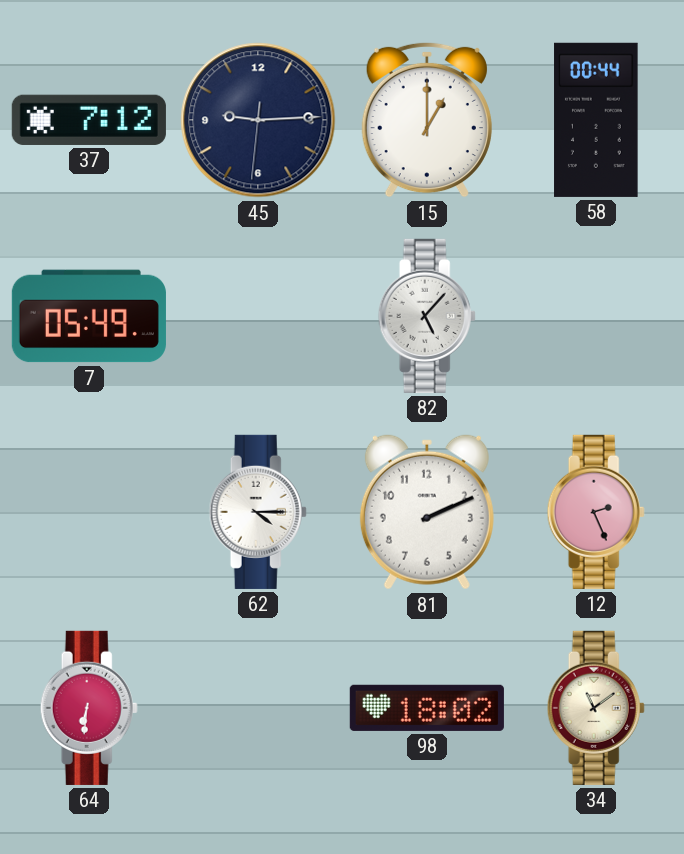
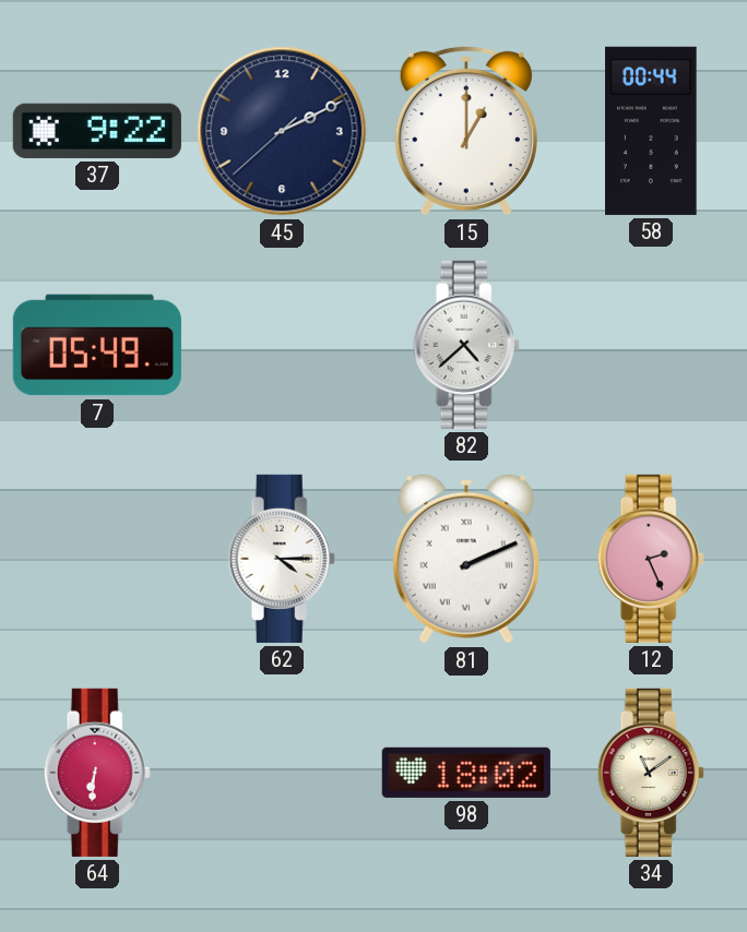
37: 7:12 -> 9:22
45: 9:14 -> 2:10
82: 5:07 -> 4:38
81 numerals: Arabic -> Roman
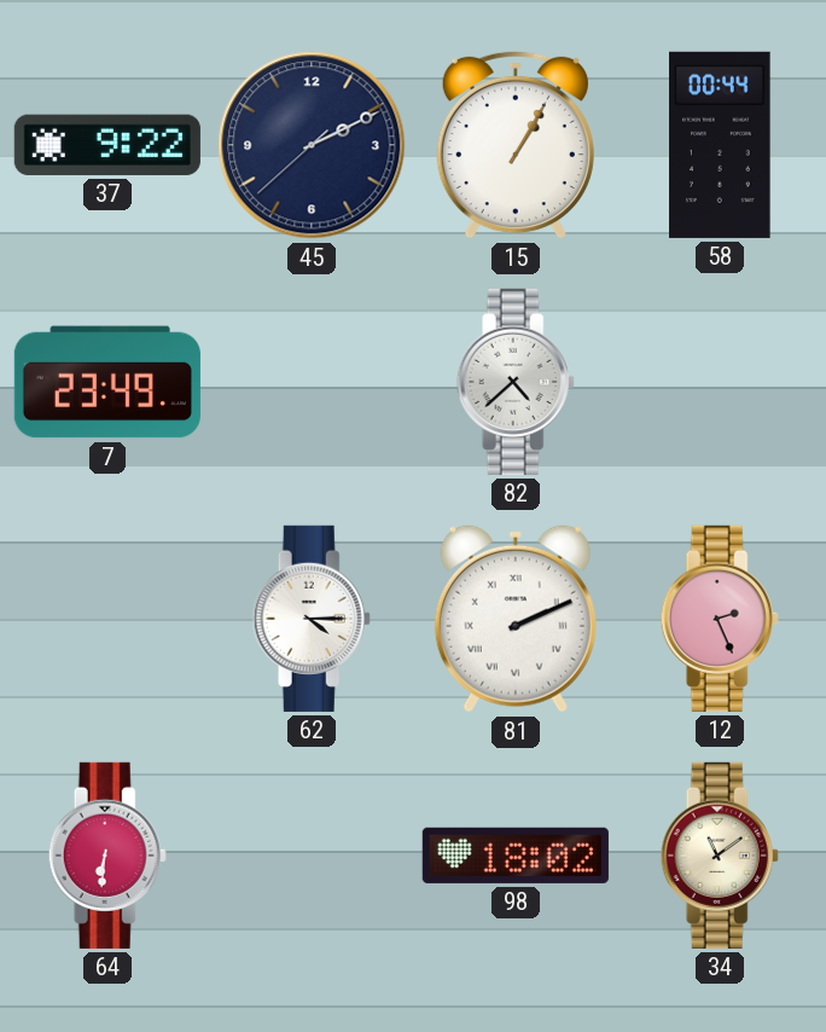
15: 1:00 -> 1:05
7: 05:49 -> 23:49
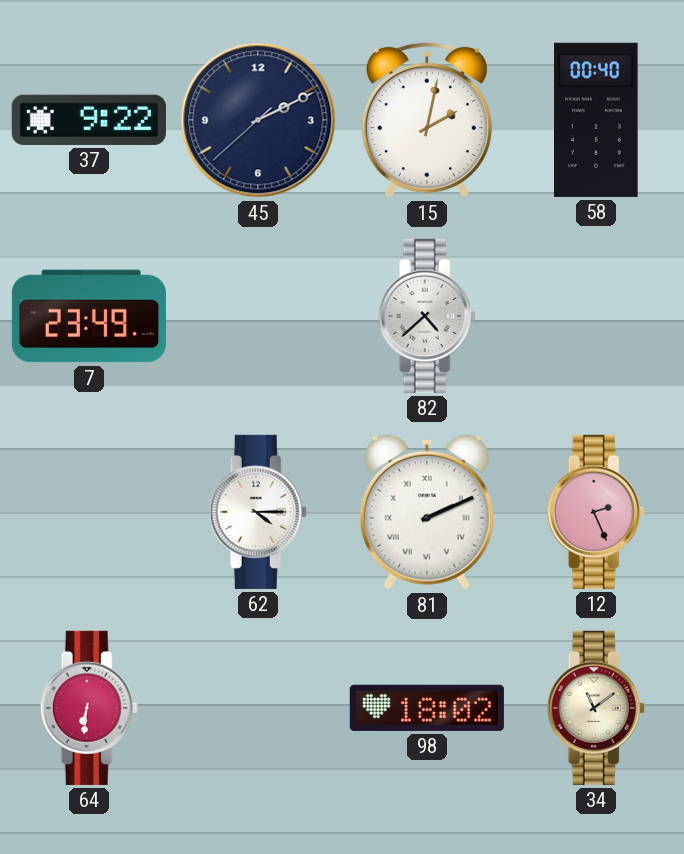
15: 1:05 -> 2:02
58: 00:44 -> 00:40
